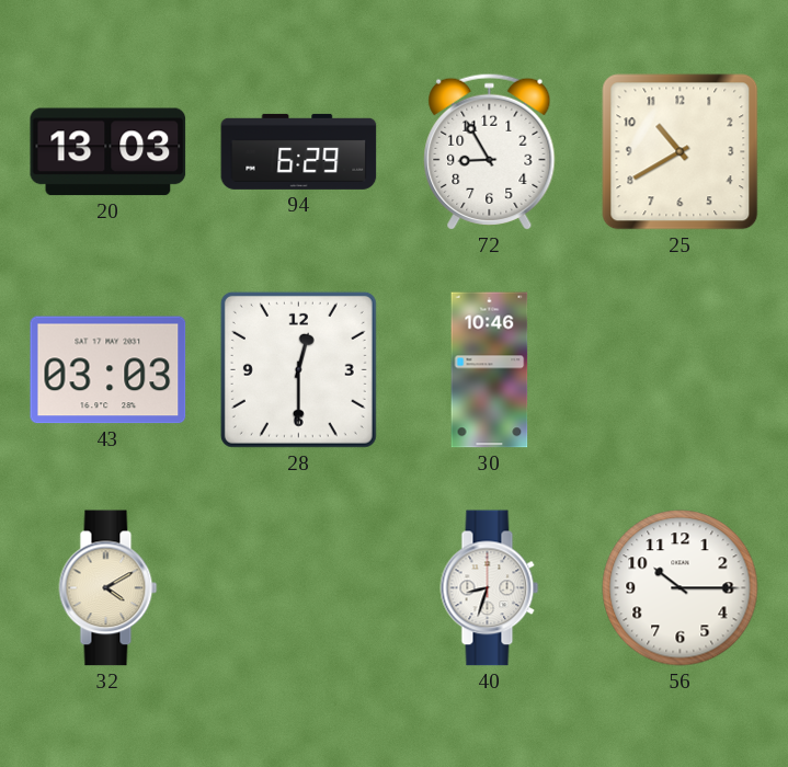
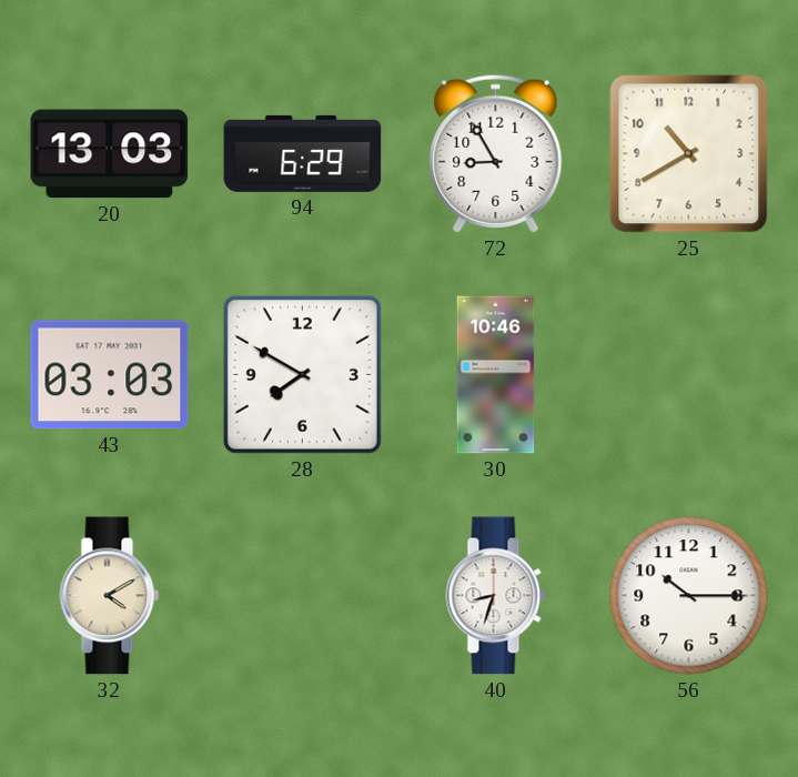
28: 12:30 -> 7:50
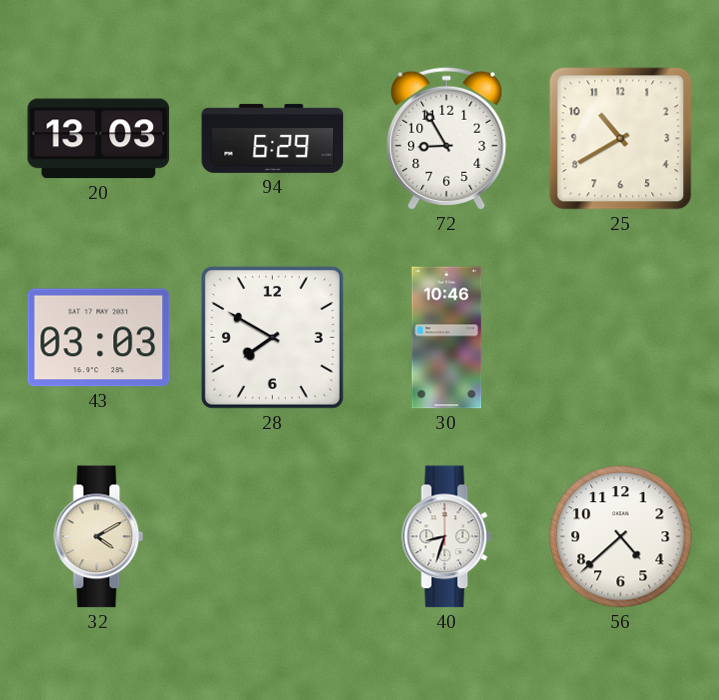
56: 10:15 -> 4:38
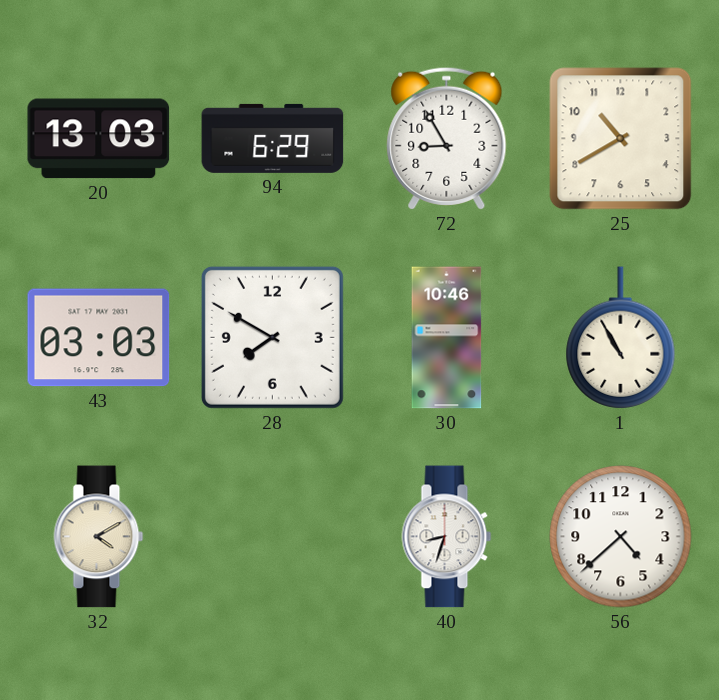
1: none -> 10:55
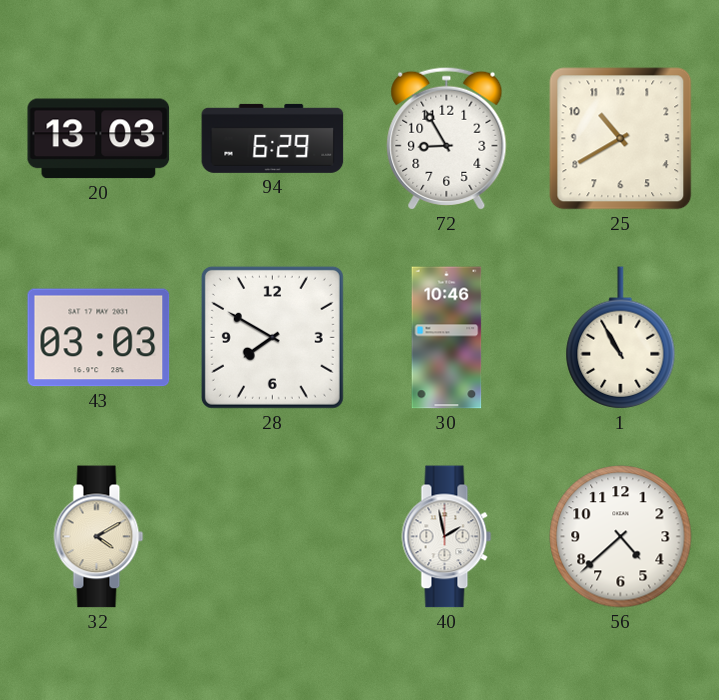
40: 8:33 -> 1:58
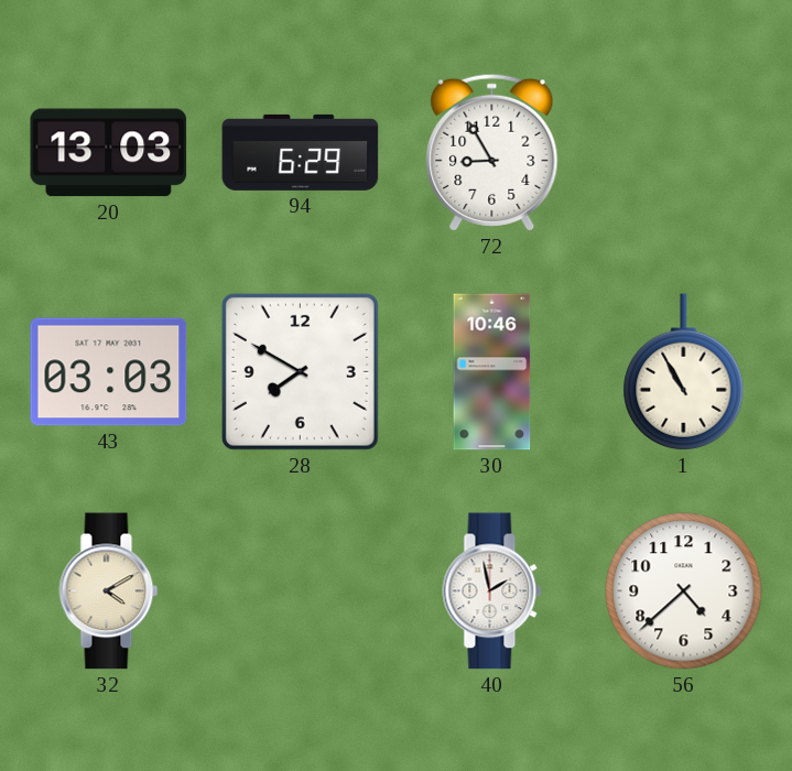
25: 10:40 -> none
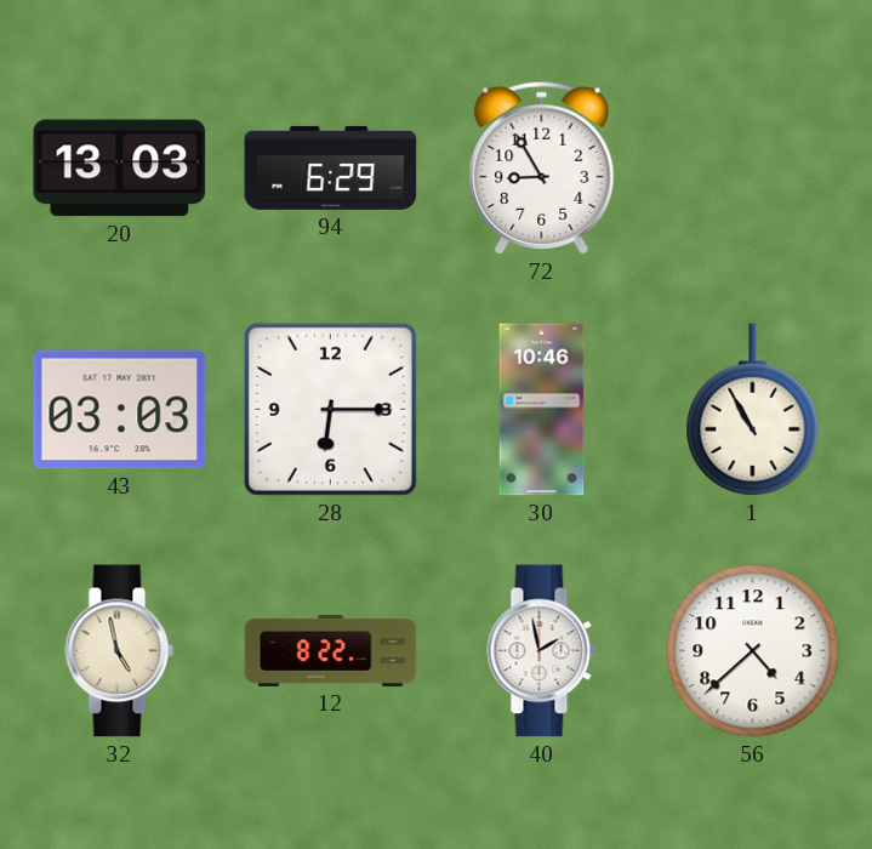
28: 7:50 -> 6:15
32: 4:10 -> 4:58
12: none -> 8:22
